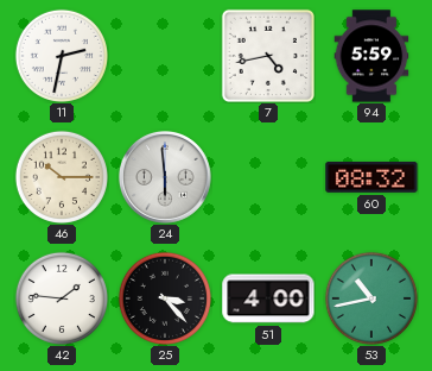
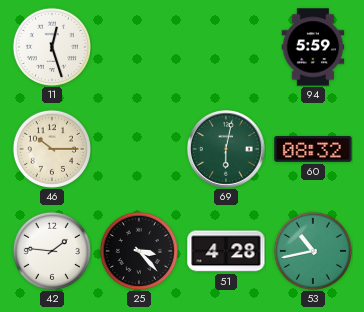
11: 2:32 -> 12:27
7: 4:43 -> none
24: 5:59 -> none
69: none -> 6:02
51: 4:00 -> 4:28
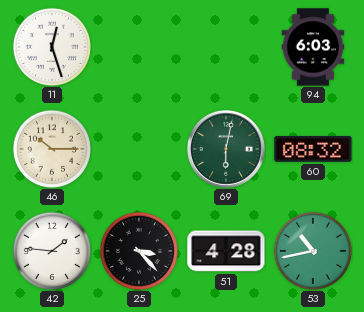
94: 5:59 -> 6:03
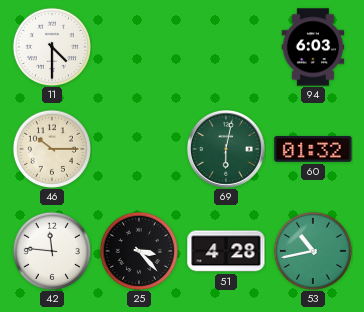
11: 12:27 -> 4:30
60: 08:32 -> 01:32
42: 1:46 -> 11:46
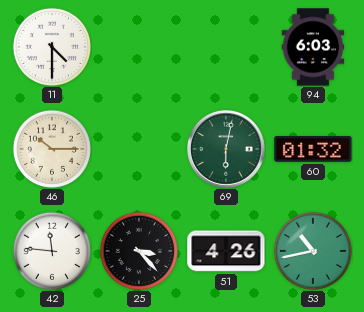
51: 4:28 -> 4:26
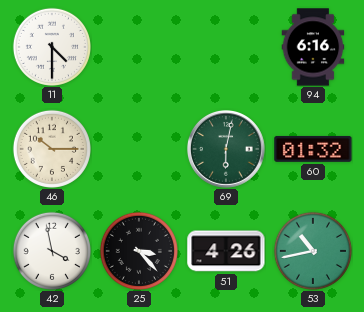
94: 6:03 -> 6:16
42: 11:46 -> 3:58
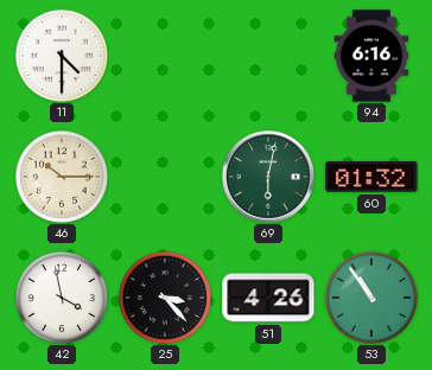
53: 10:43 -> 10:54
